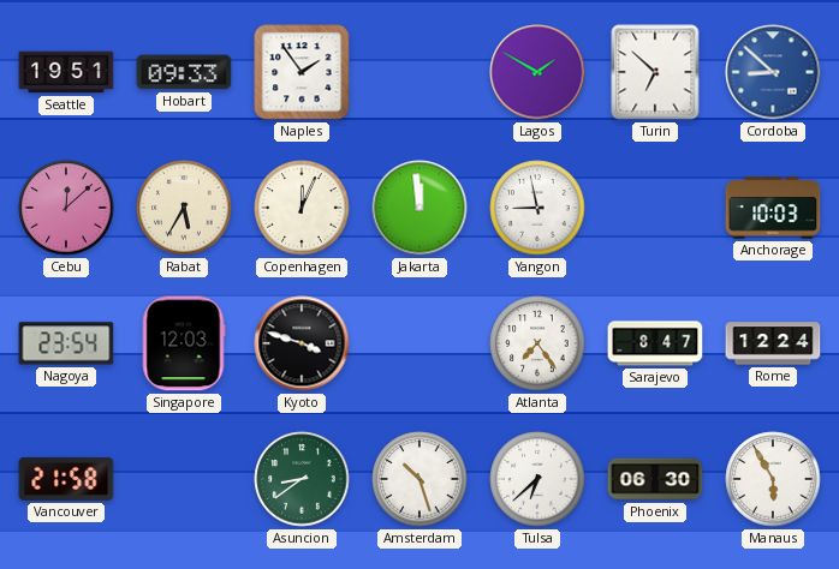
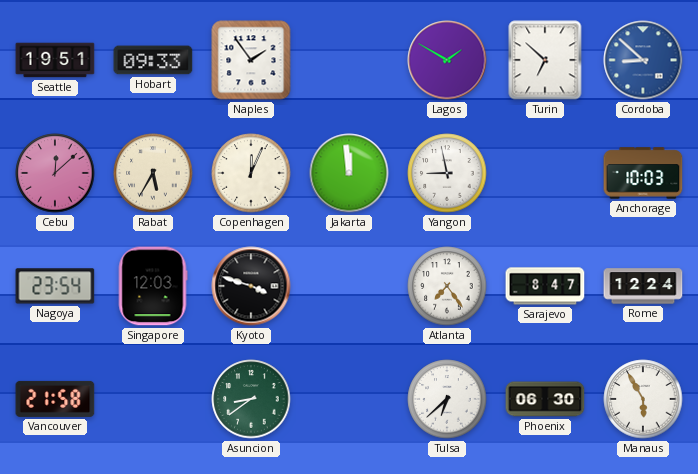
Amsterdam: 10:27 -> none
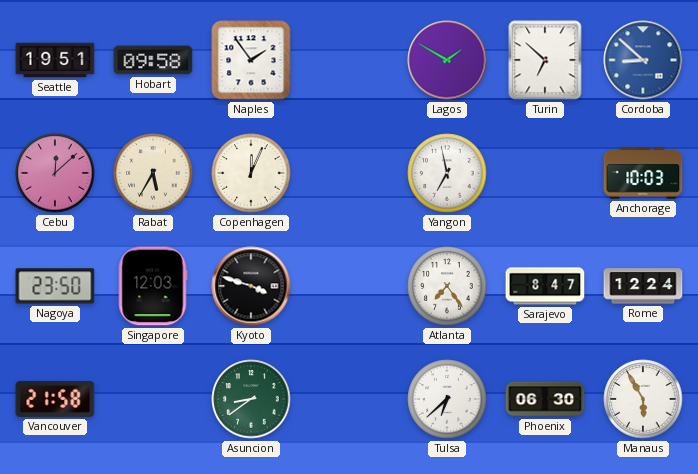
Hobart: 09:33 -> 09:58
Jakarta: 11:59 -> none
Yangon: 8:58 -> 6:58
Nagoya: 23:54 -> 23:50
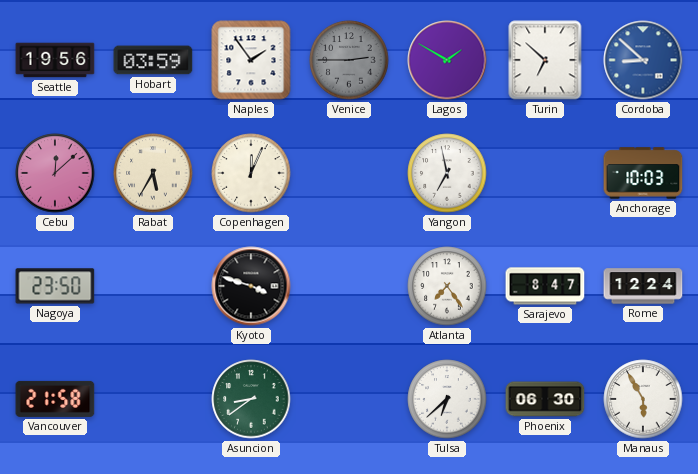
Seattle: 19:51 -> 19:56
Hobart: 09:58 -> 03:59
Venice: none -> 2:45
Singapore: 12:03 -> none
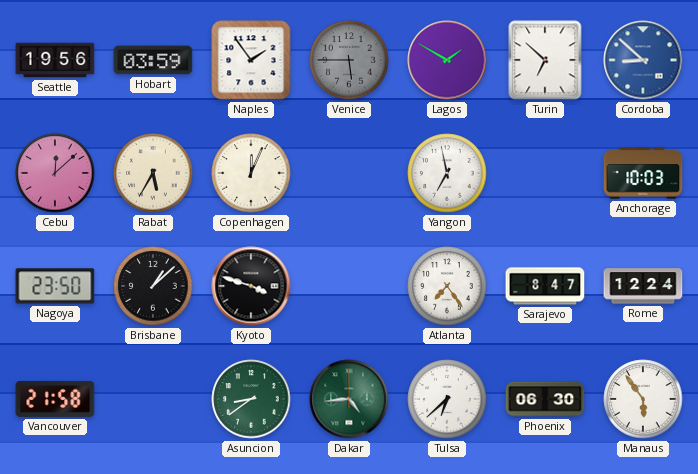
Venice: 2:45 -> 5:45
Brisbane: none -> 1:08
Dakar: none -> 4:44
Manaus: 5:55 -> 5:54
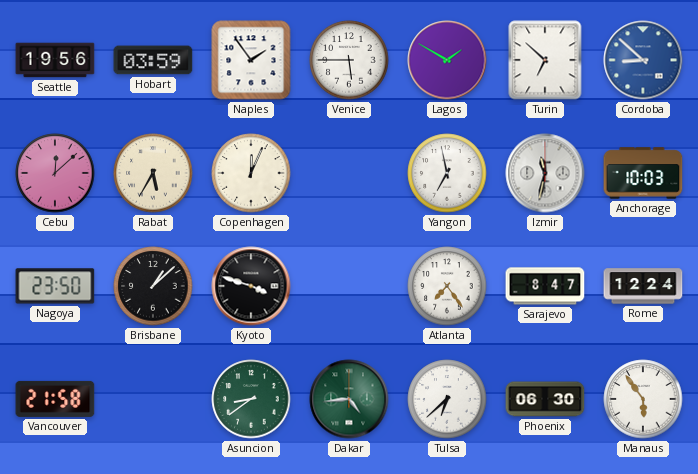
Venice dial: grey -> white
Izmir: none -> 11:32
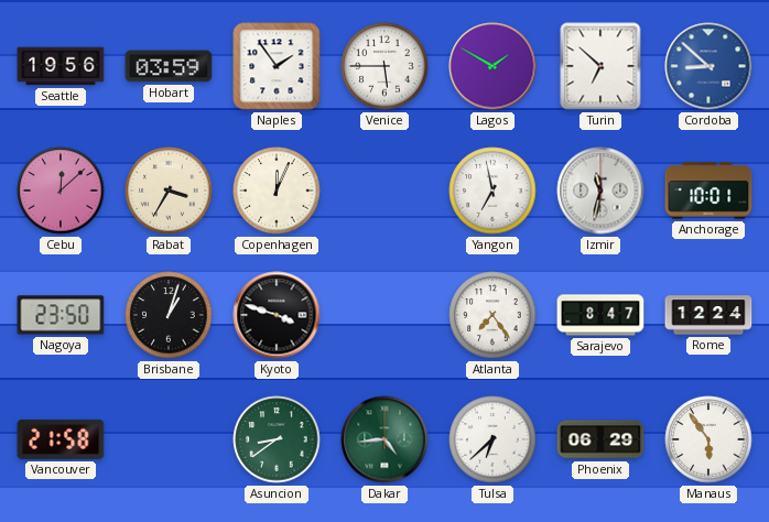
Rabat: 5:35 -> 3:35
Anchorage: 10:03 -> 10:01
Brisbane: 1:08 -> 1:03
Phoenix: 06:30 -> 06:29
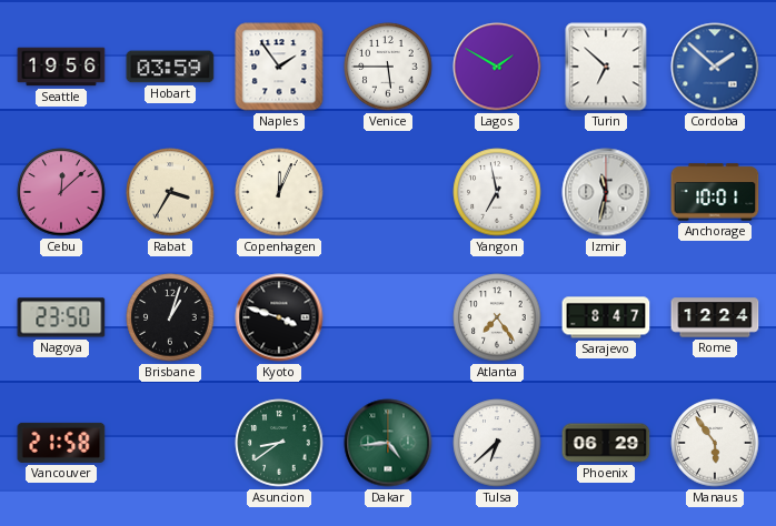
Cordoba: 8:52 -> 1:52
